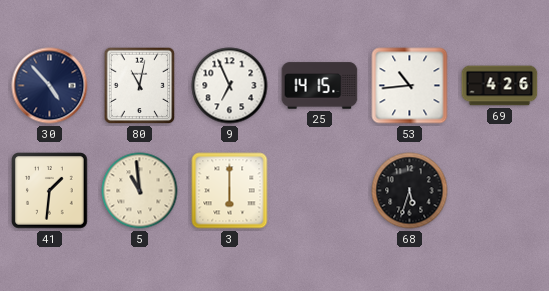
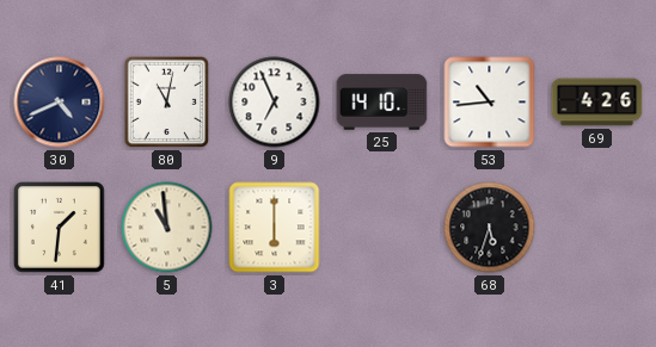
30: 4:53 -> 4:41
25: 14:15 -> 14:10
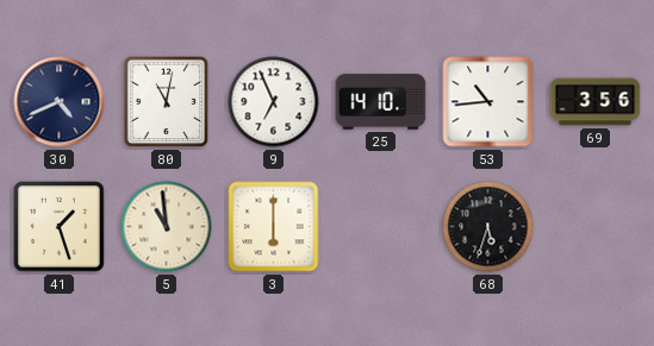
69: 4:26 -> 3:56
41: 1:31 -> 1:27
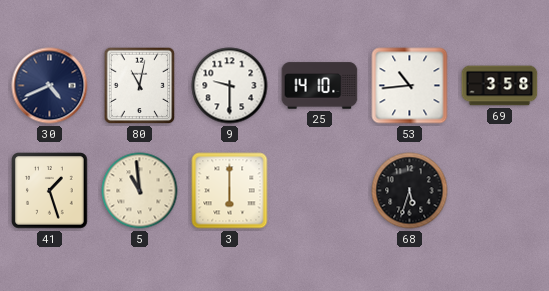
9: 6:56 -> 9:30
69: 3:56 -> 3:58
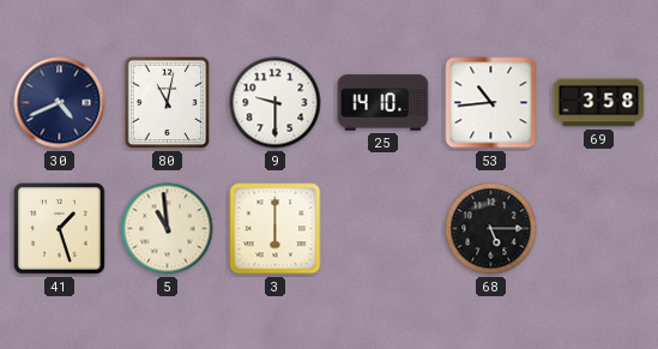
68: 5:33 -> 5:15
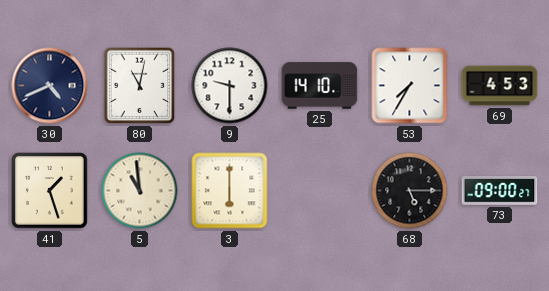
53: 10:44 -> 7:35
69: 3:58 -> 4:53
73: none -> 09:00
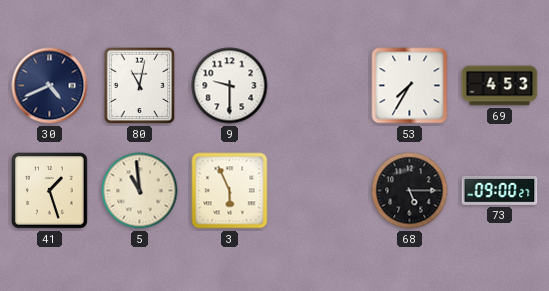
25: 14:10 -> none
3: 6:00 -> 5:56
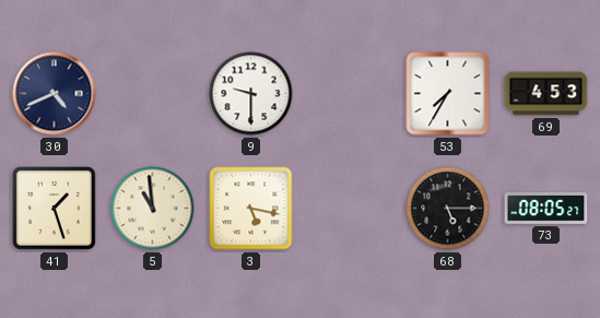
80: 11:02 -> none
3: 5:56 -> 5:17
73: 09:00 -> 08:05
